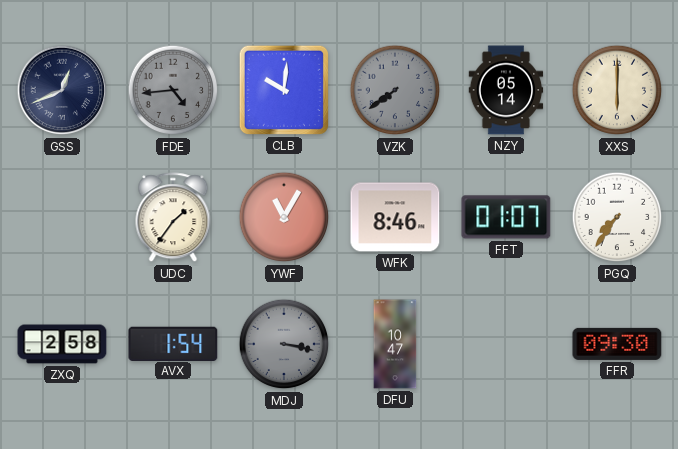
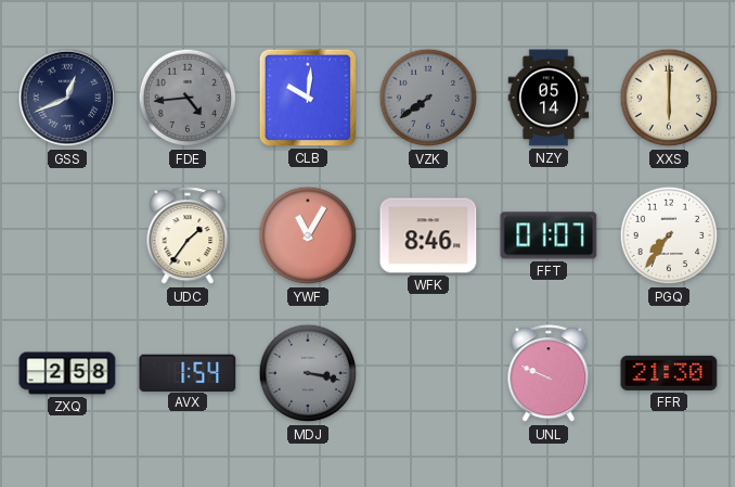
DFU: 10:47 -> none
UNL: none -> 9:49
FFR: 09:30 -> 21:30
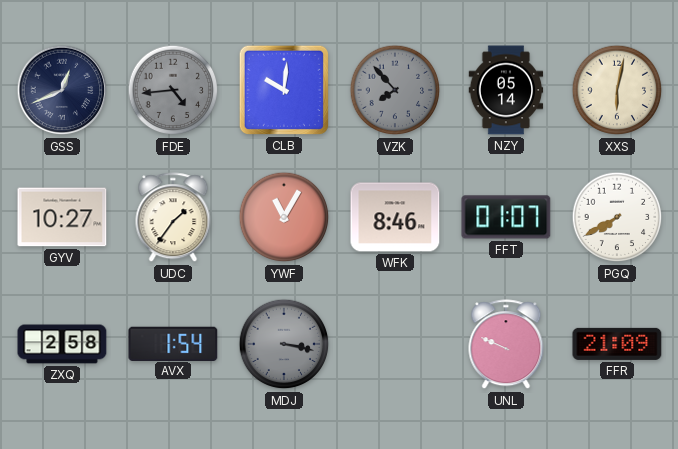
VZK: 7:39 -> 7:53
XXS: 6:00 -> 6:02
GYV: none -> 10:27
PGQ: 7:36 -> 7:40
FFR: 21:30 -> 21:09
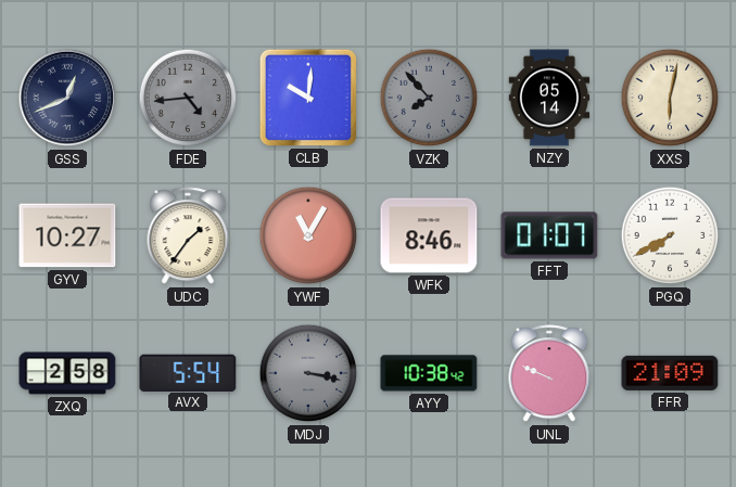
AVX: 1:54 -> 5:54
AYY: none -> 10:38
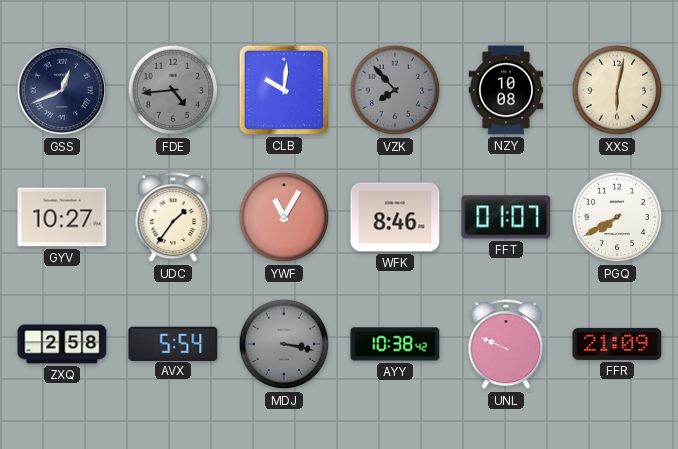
NZY: 05:14 -> 10:08
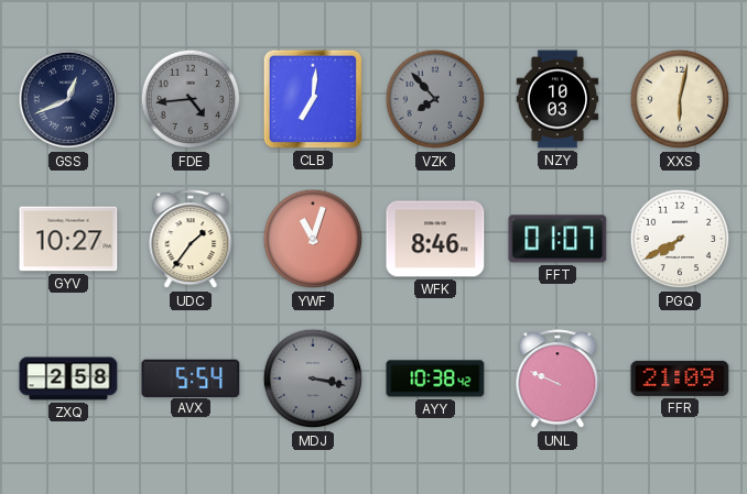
CLB: 10:01 -> 7:01
NZY: 10:08 -> 10:03
YWF: 11:05 -> 11:03
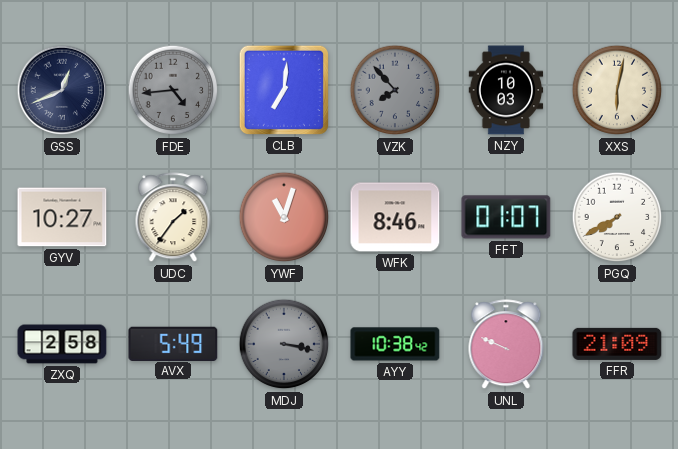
AVX: 5:54 -> 5:49
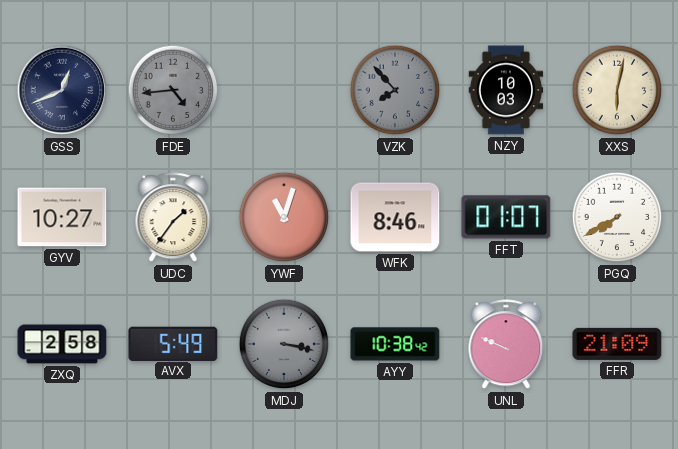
CLB: 7:01 -> none
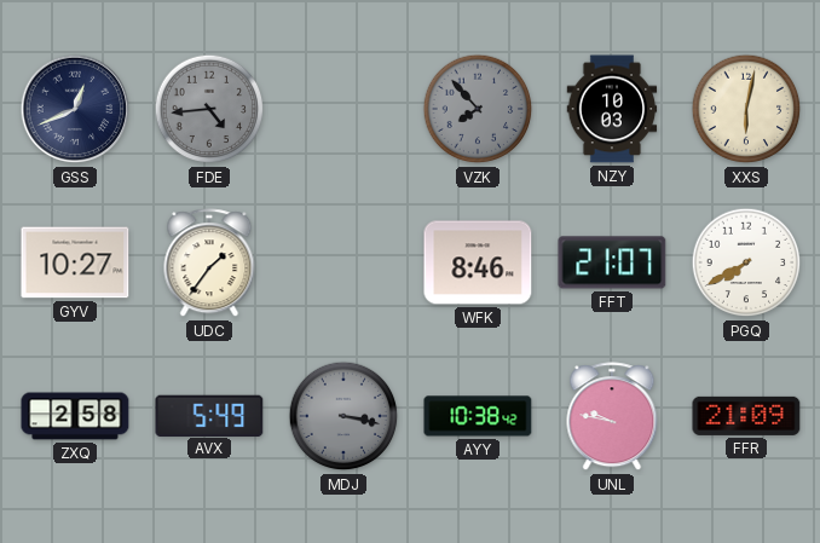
YWF: 11:03 -> none
FFT: 01:07 -> 21:07
UNL: 9:49 -> 9:47
